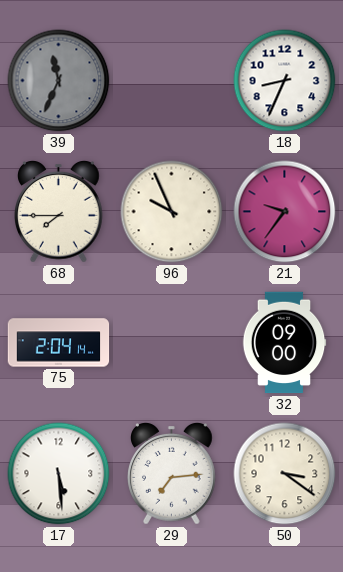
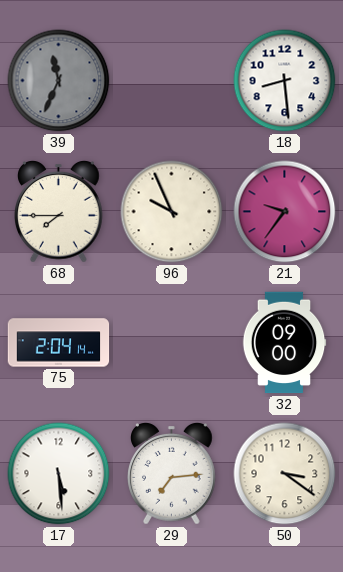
18: 8:34 -> 8:29
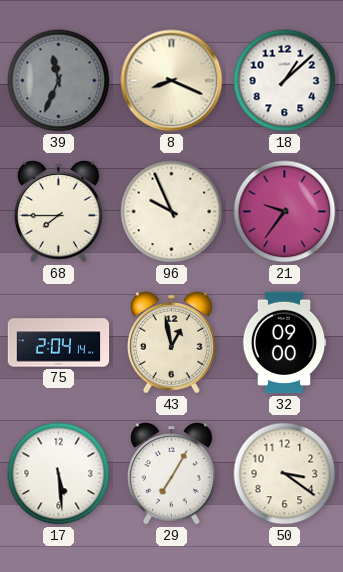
8: none -> 8:19
18: 8:29 -> 1:08
43: none -> 12:58
29: 7:14 -> 7:05
